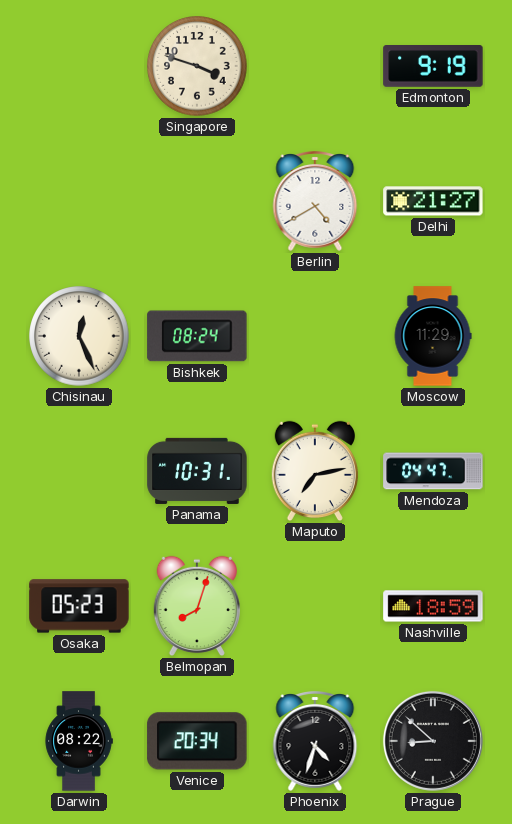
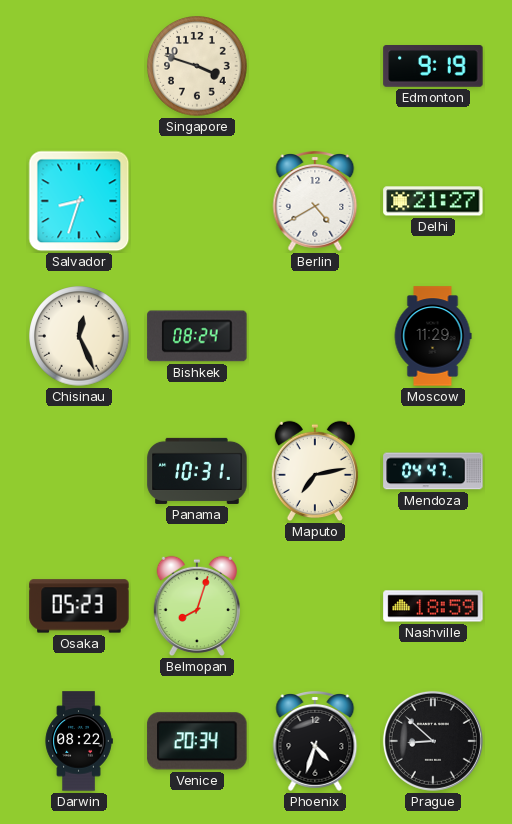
Salvador: none -> 8:33
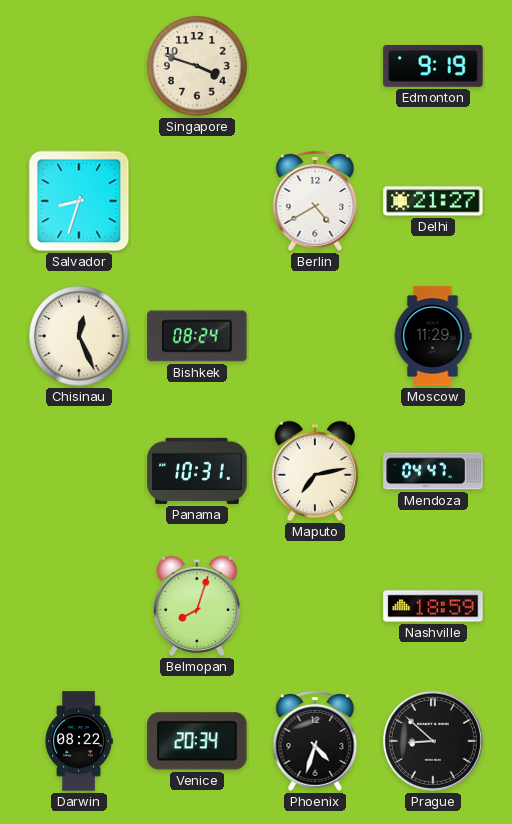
Osaka: 05:23 -> none
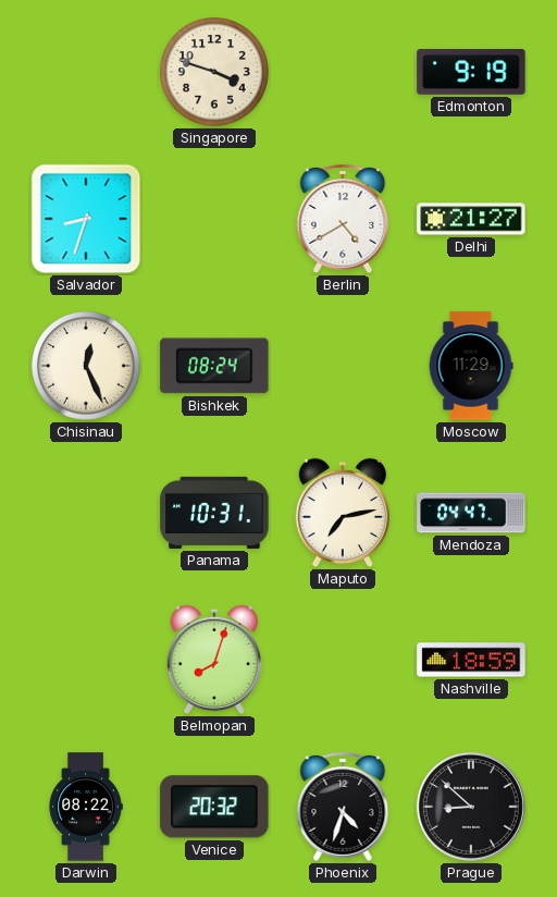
Venice: 20:34 -> 20:32
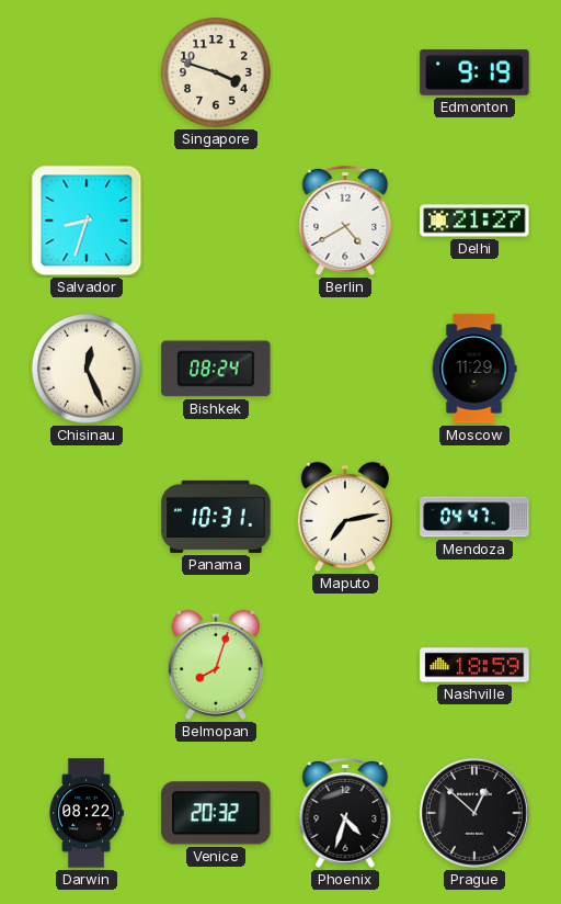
Prague: 8:52 -> 12:52
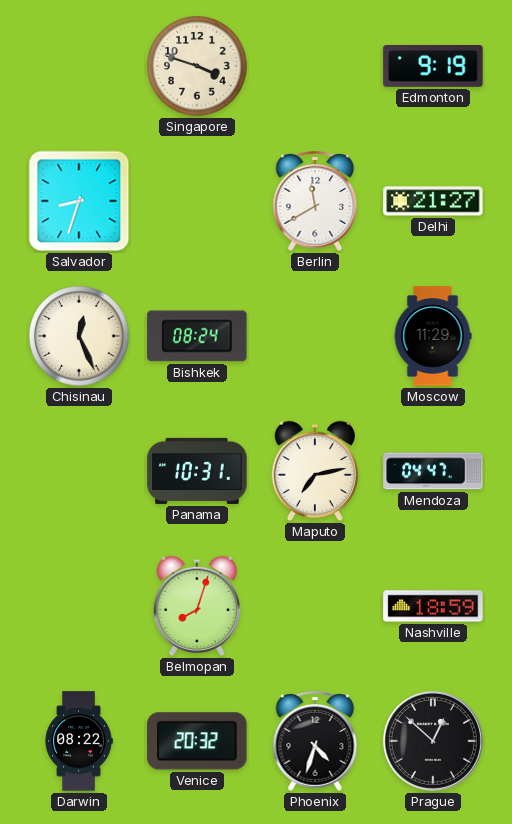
Berlin: 4:40 -> 11:40
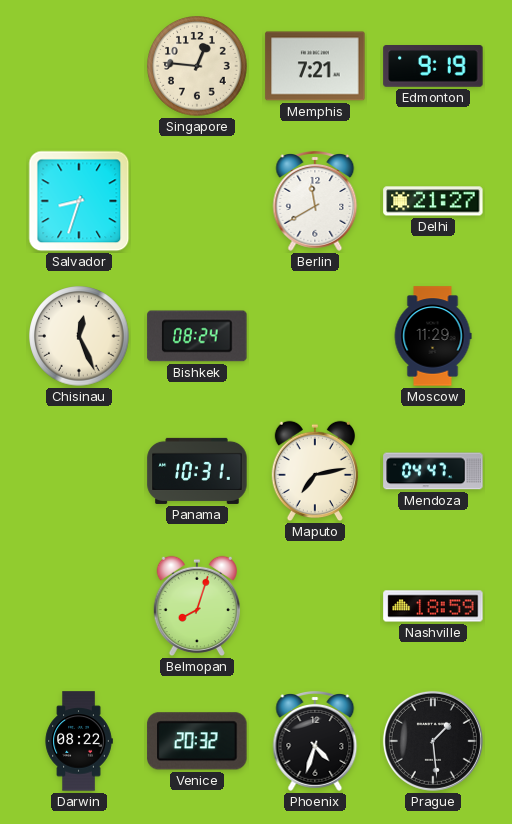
Singapore: 3:48 -> 12:46
Memphis: none -> 7:21
Prague: 12:52 -> 1:29
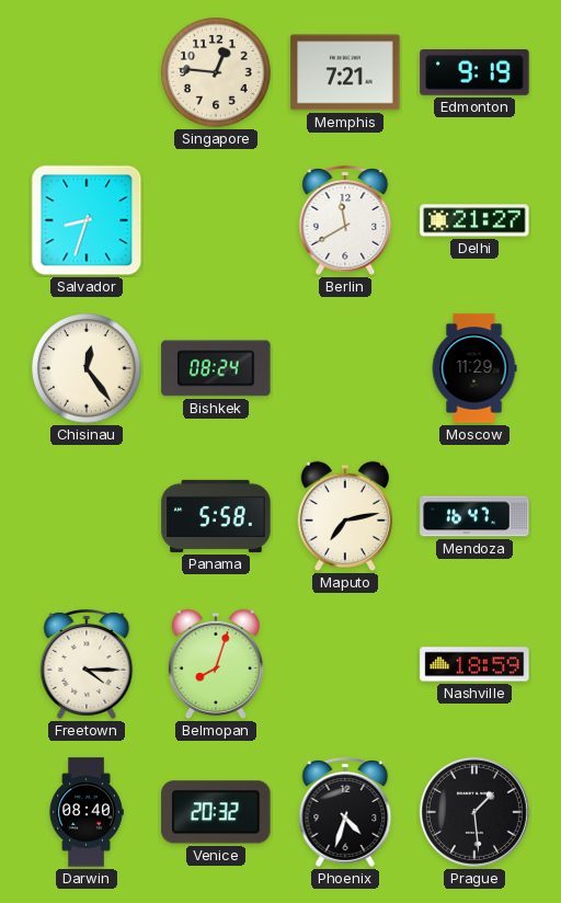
Chisinau: 12:26 -> 12:24
Panama: 10:31 -> 5:58
Mendoza: 04:47 -> 16:47
Freetown: none -> 4:15
Darwin: 08:22 -> 08:40
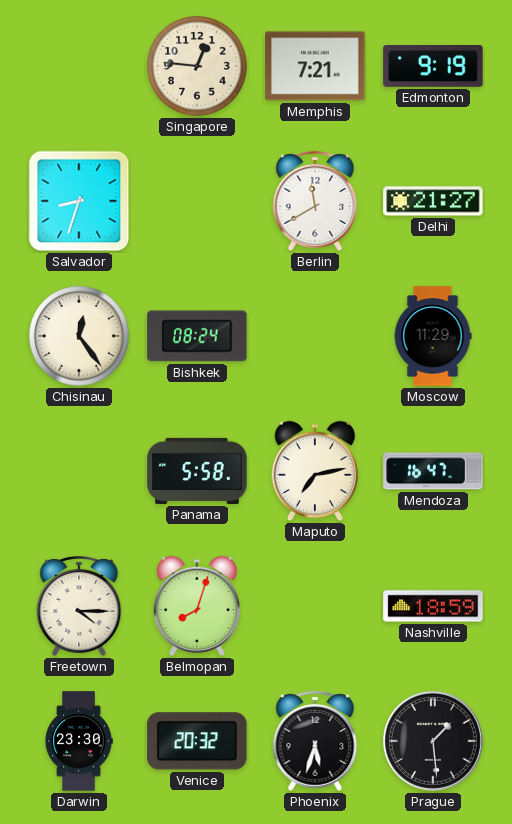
Darwin: 08:40 -> 23:30
Phoenix: 4:33 -> 5:33
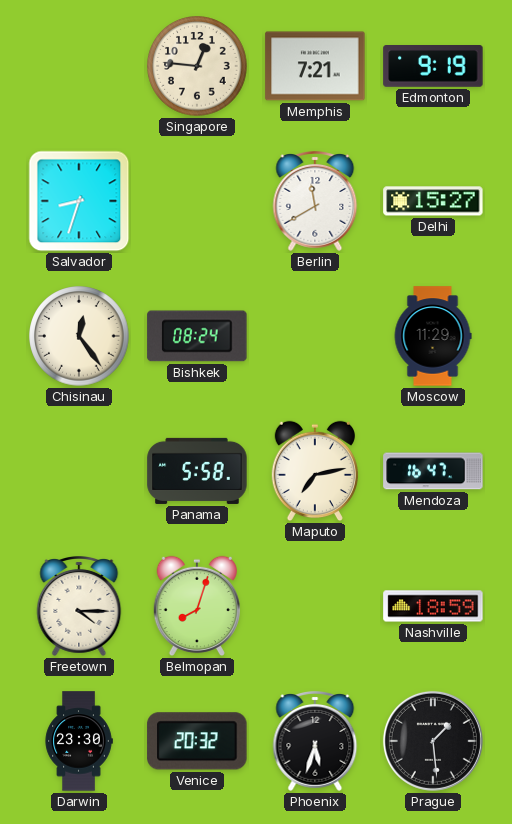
Delhi: 21:27 -> 15:27
